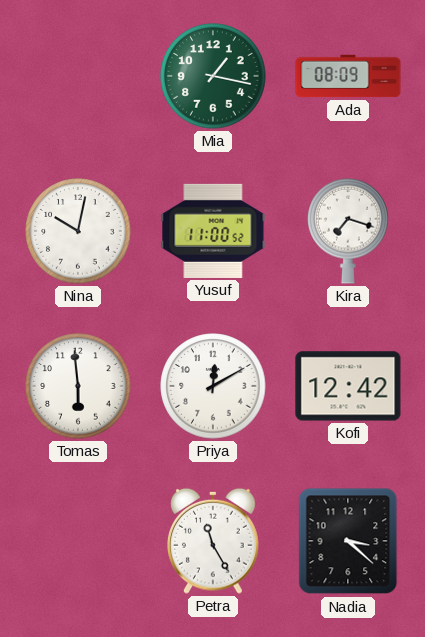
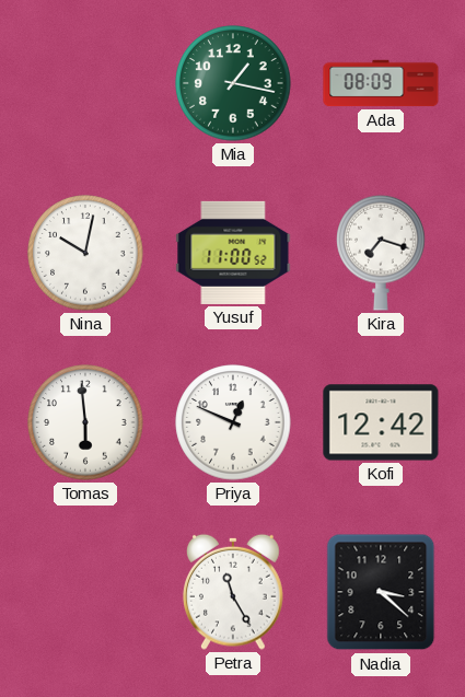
Priya: 12:10 -> 12:49
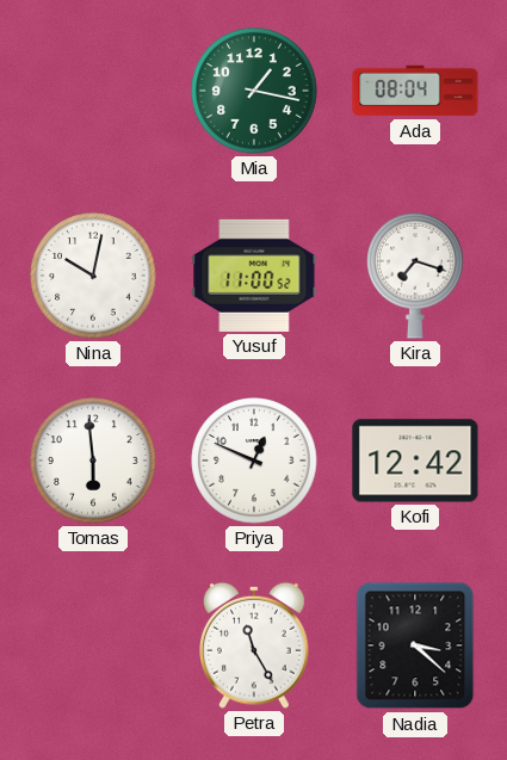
Ada: 08:09 -> 08:04
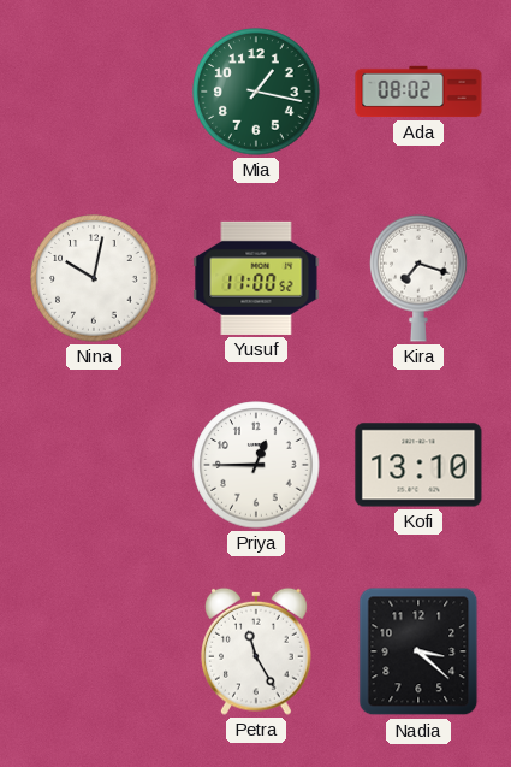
Ada: 08:04 -> 08:02
Tomas: 5:59 -> none
Priya: 12:49 -> 12:45
Kofi: 12:42 -> 13:10
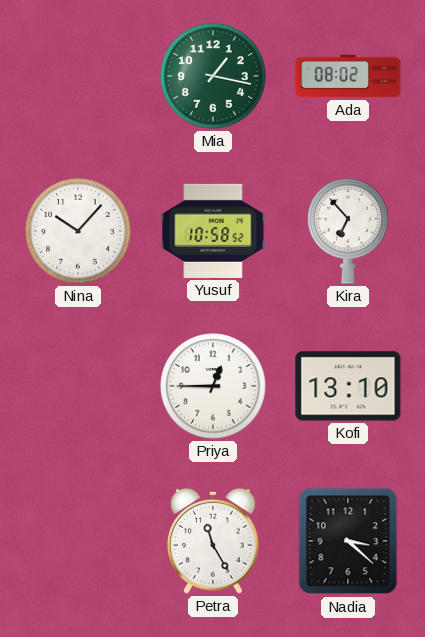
Nina: 10:02 -> 10:07
Yusuf: 11:00 -> 10:58
Kira: 7:18 -> 6:53
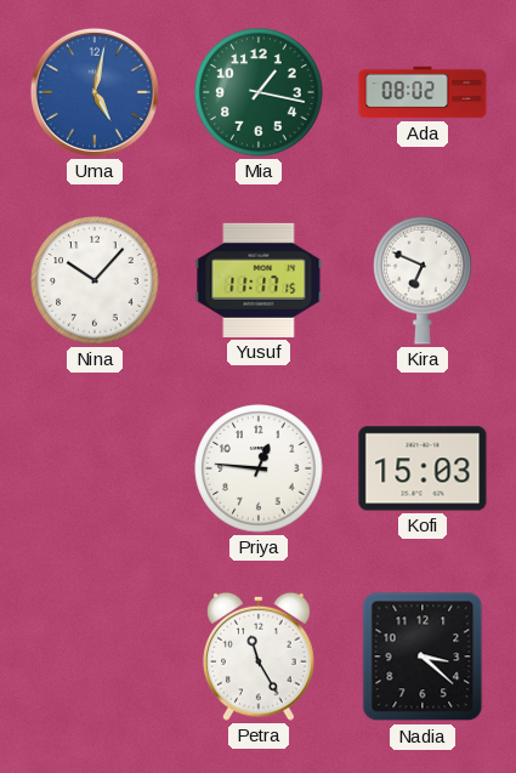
Uma: none -> 5:02
Yusuf: 10:58 -> 11:17
Kira: 6:53 -> 6:49
Priya: 12:45 -> 12:46
Kofi: 13:10 -> 15:03
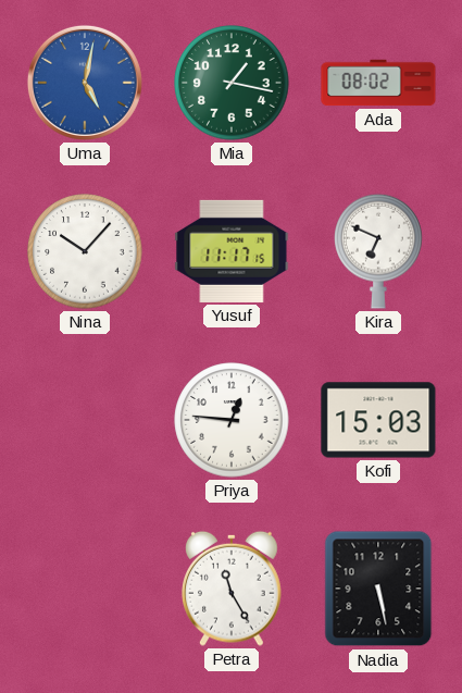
Nadia: 3:22 -> 5:28
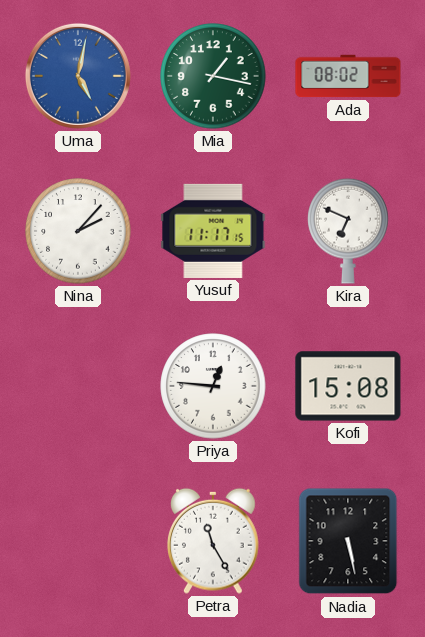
Nina: 10:07 -> 2:07
Kofi: 15:03 -> 15:08
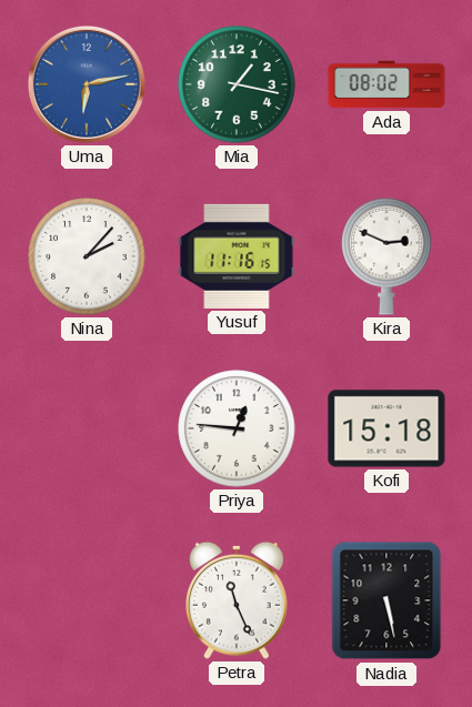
Uma: 5:02 -> 6:13
Yusuf: 11:17 -> 11:16
Kira: 6:49 -> 2:49
Kofi: 15:08 -> 15:18
Petra: 11:25 -> 11:26
